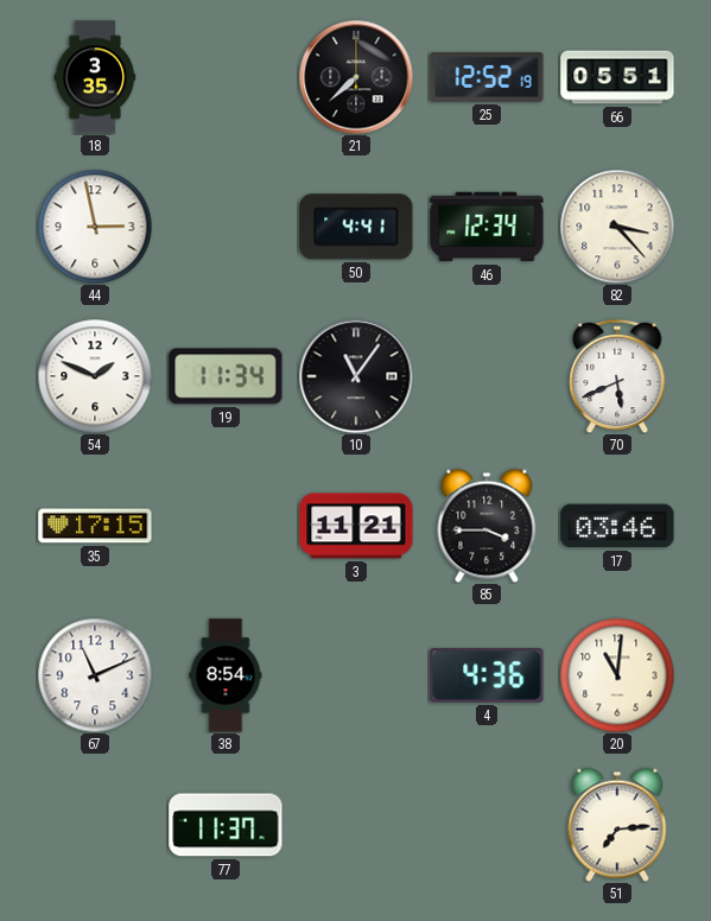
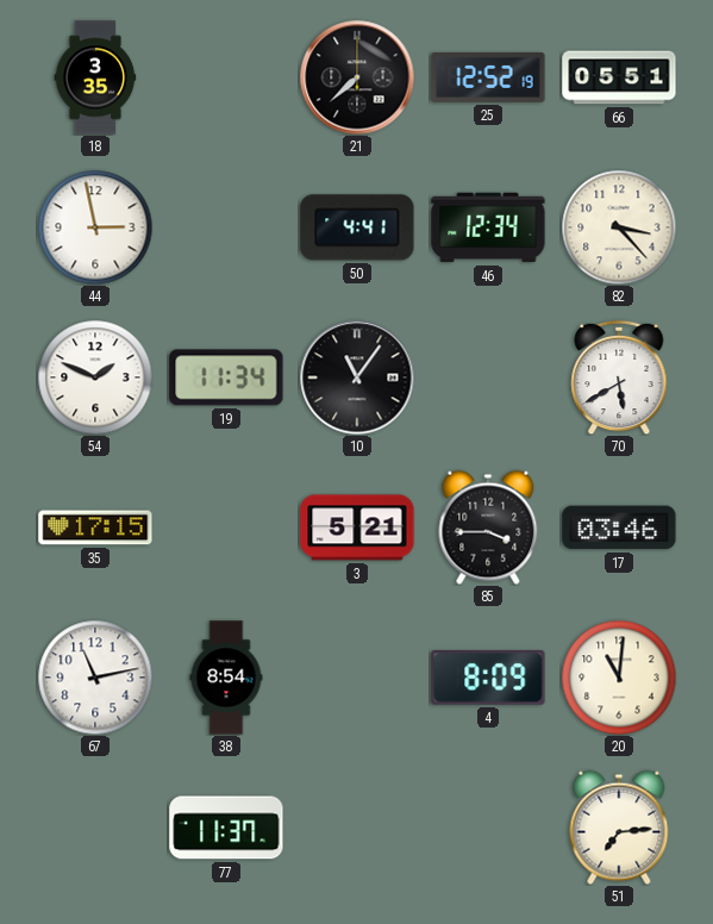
70: 5:41 -> 5:40
3: 11:21 -> 5:21
67: 11:11 -> 11:13
4: 4:36 -> 8:09
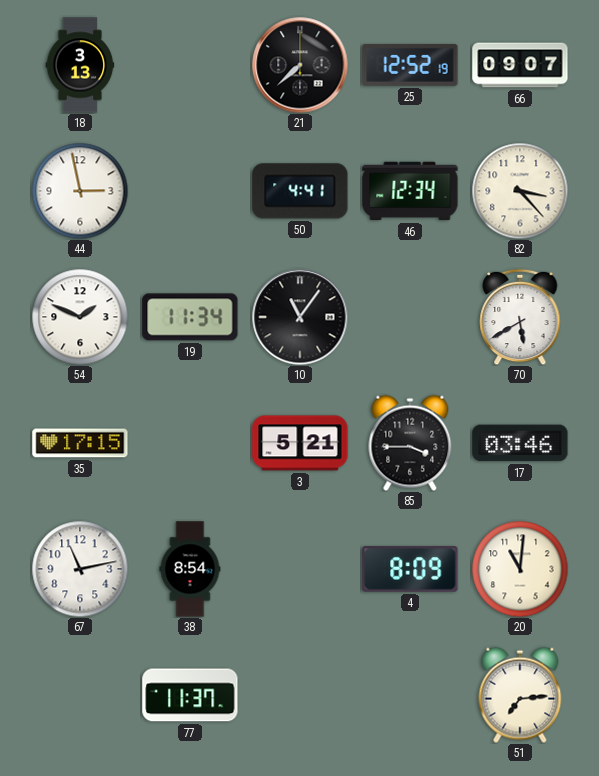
18: 3:35 -> 3:13
66: 05:51 -> 09:07
